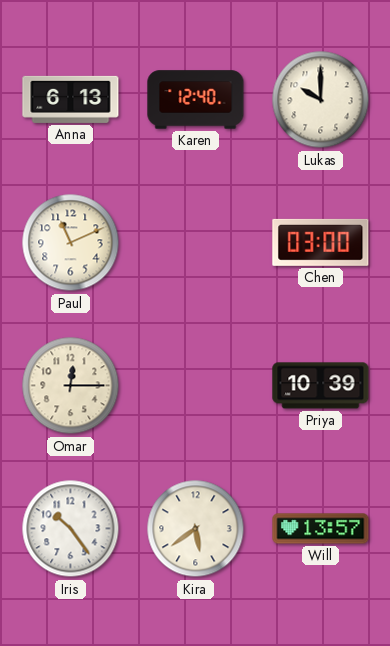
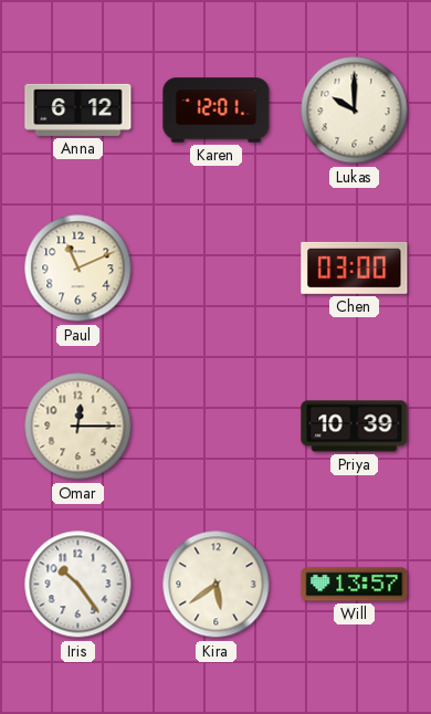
Anna: 6:13 -> 6:12
Karen: 12:40 -> 12:01
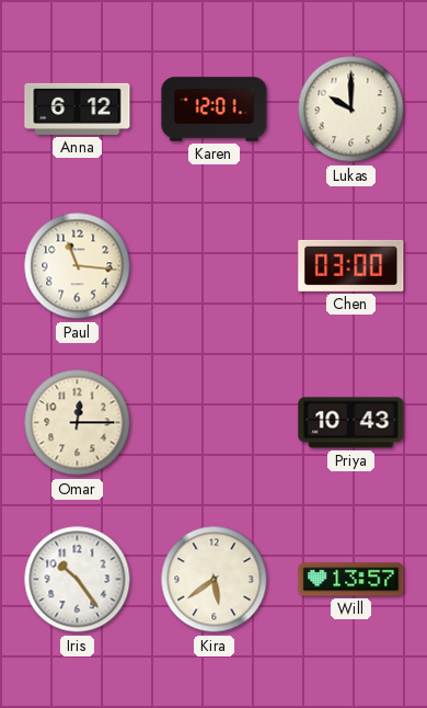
Paul: 11:11 -> 11:16
Priya: 10:39 -> 10:43
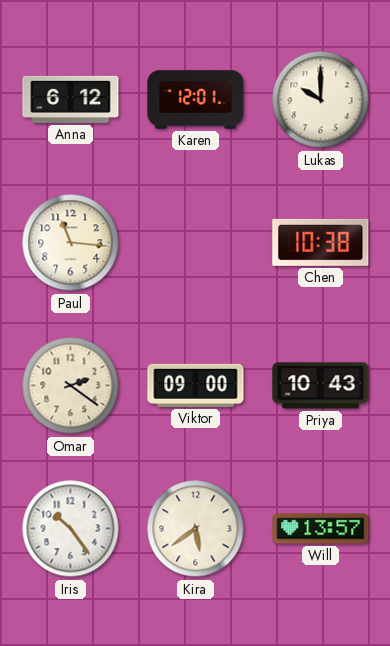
Chen: 03:00 -> 10:38
Omar: 12:15 -> 2:21
Viktor: none -> 09:00
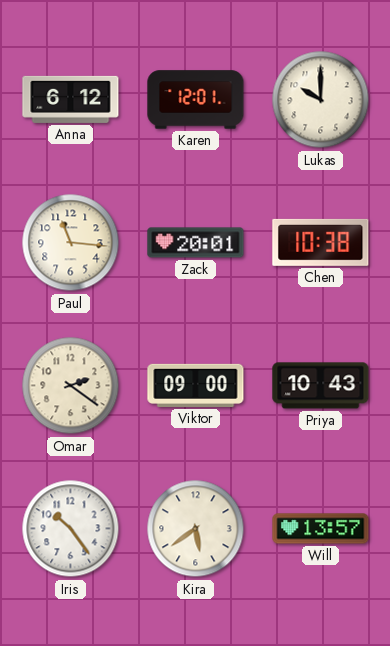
Zack: none -> 20:01
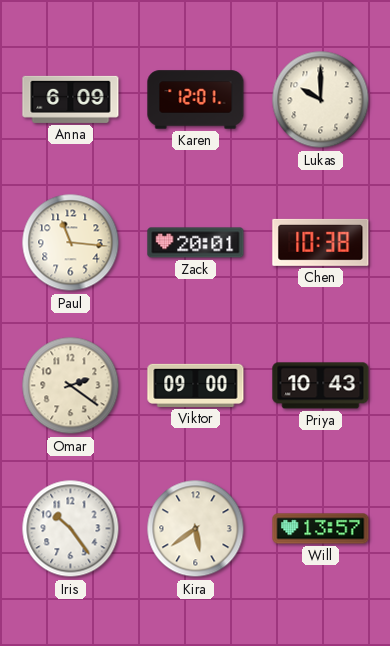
Anna: 6:12 -> 6:09
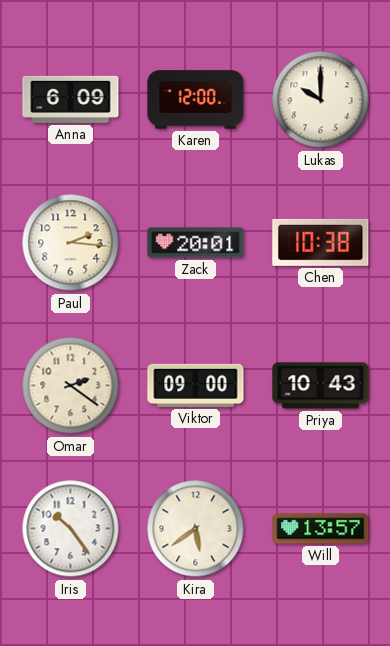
Karen: 12:01 -> 12:00
Paul: 11:16 -> 2:16
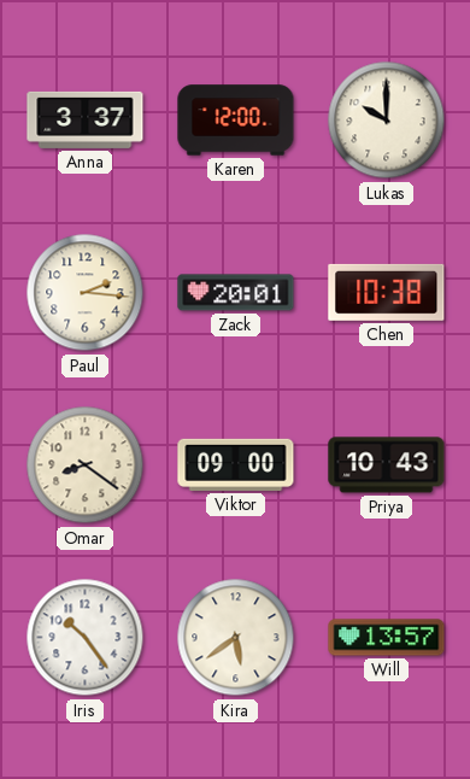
Anna: 6:09 -> 3:37
Omar: 2:21 -> 8:21
